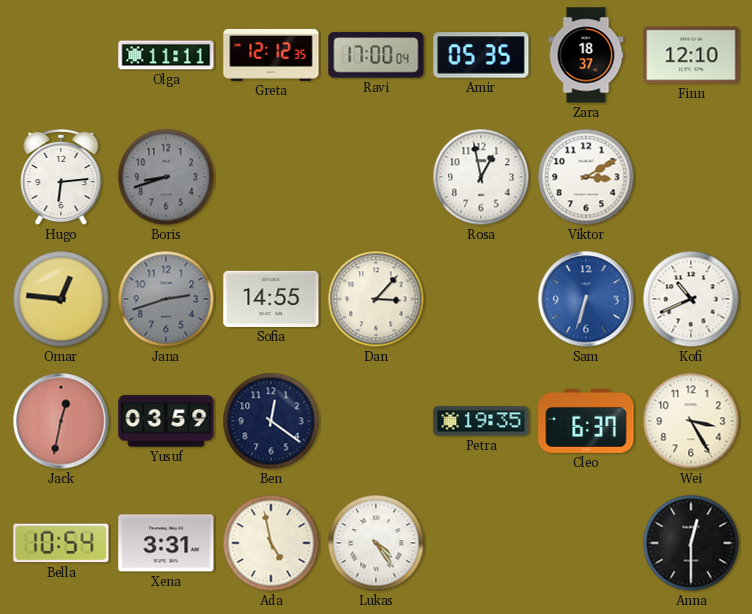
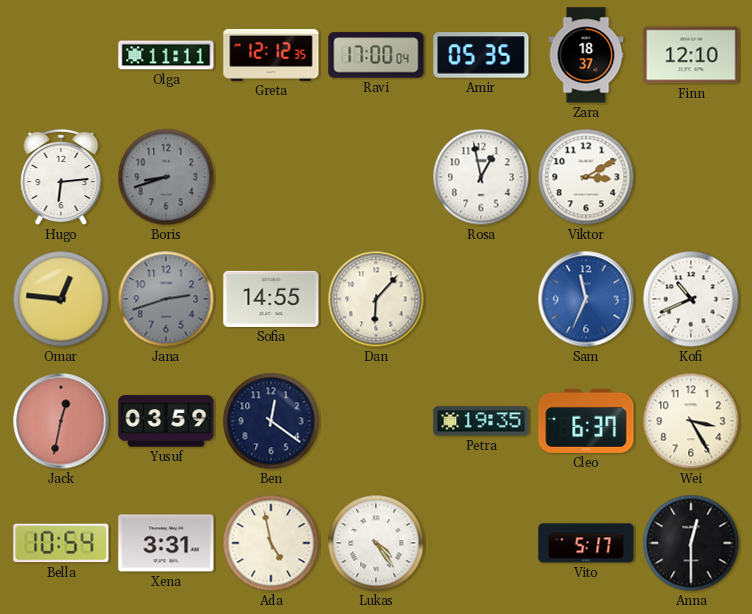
Dan: 3:07 -> 6:07
Sam: 6:33 -> 11:34
Vito: none -> 5:17
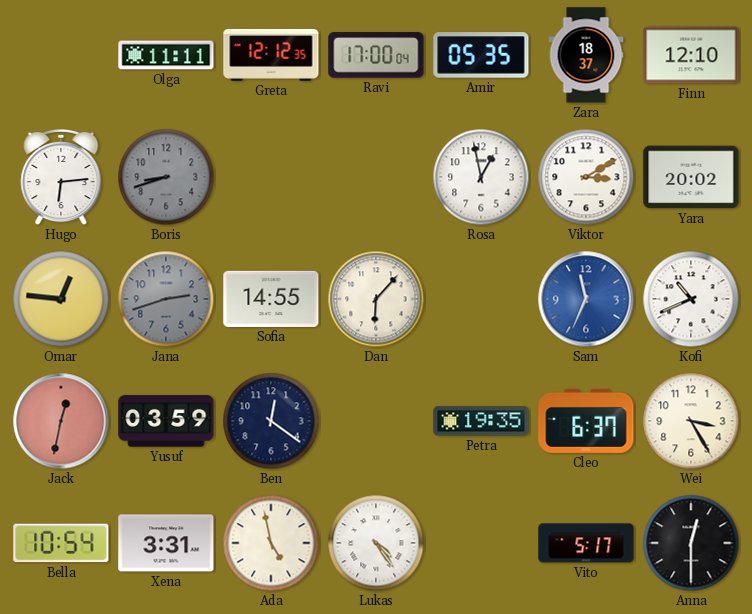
Yara: none -> 20:02
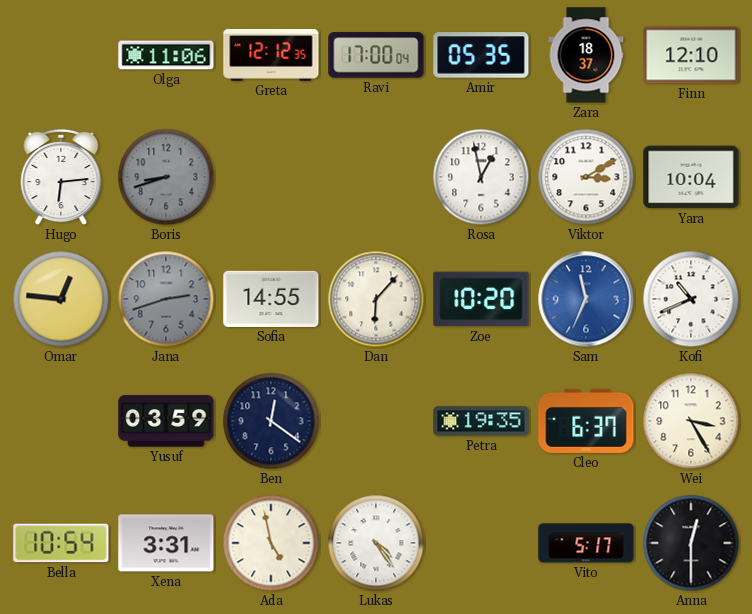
Olga: 11:11 -> 11:06
Yara: 20:02 -> 10:04
Zoe: none -> 10:20
Jack: 12:32 -> none
